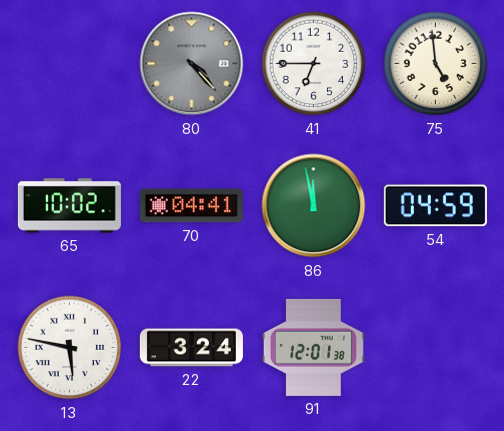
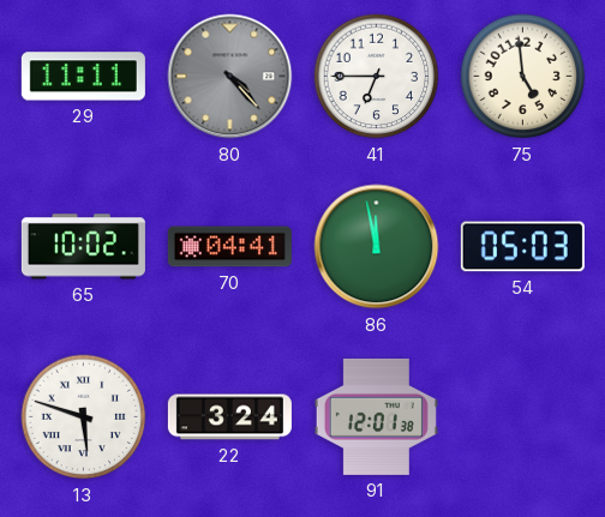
29: none -> 11:11
54: 04:59 -> 05:03
13: 5:47 -> 5:48
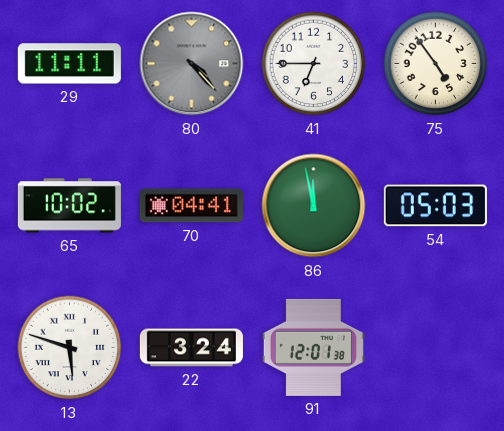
75: 4:59 -> 4:54
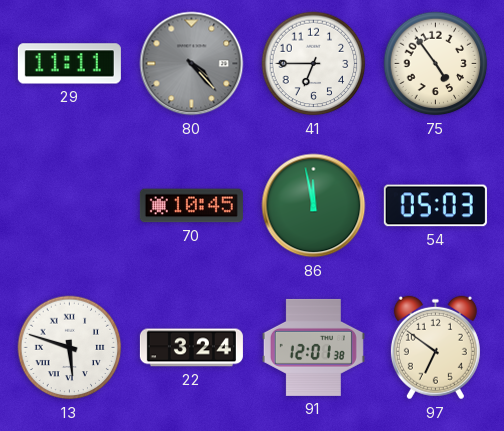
65: 10:02 -> none
70: 04:41 -> 10:45
97: none -> 6:51
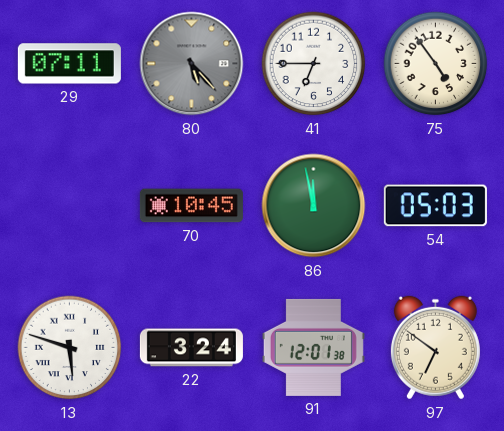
29: 11:11 -> 07:11
80: 4:23 -> 5:23
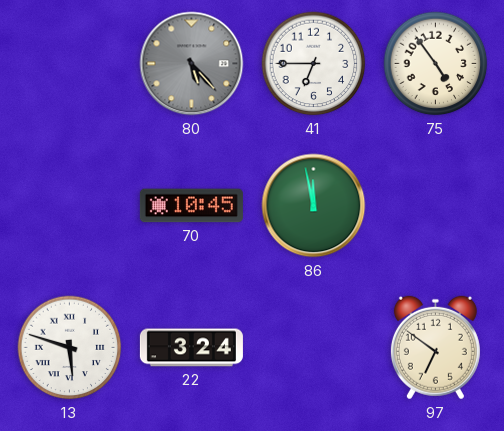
29: 07:11 -> none
54: 05:03 -> none
91: 12:01 -> none
